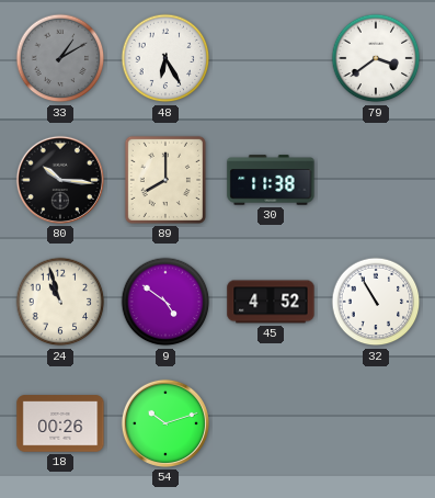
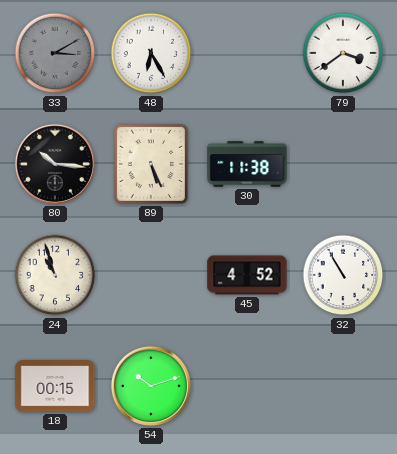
33: 1:10 -> 3:10
89: 8:00 -> 5:26
9: 4:51 -> none
18: 00:26 -> 00:15
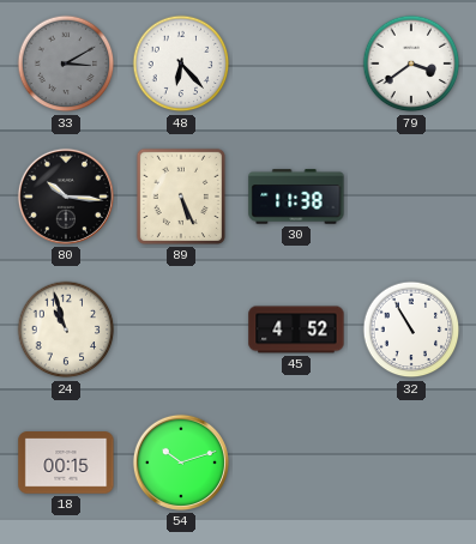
48: 6:25 -> 6:23
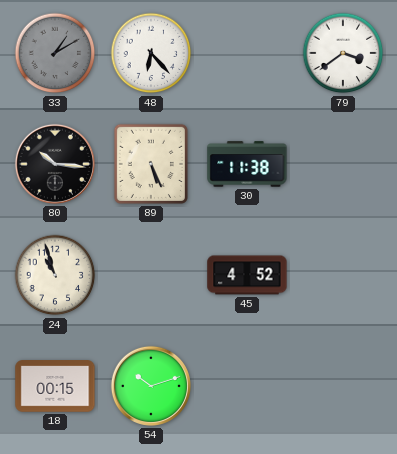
33: 3:10 -> 1:10
32: 10:55 -> none
